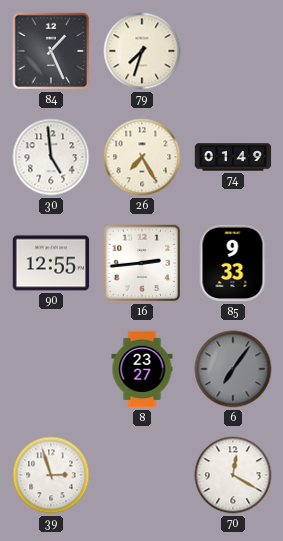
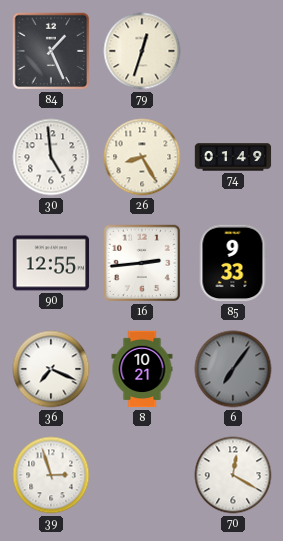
79: 7:33 -> 12:33
26: 7:25 -> 8:25
36: none -> 7:19
8: 23:27 -> 10:21
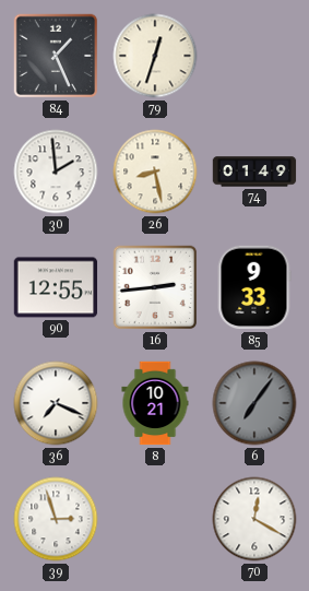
30: 4:59 -> 1:59
26: 8:25 -> 8:28
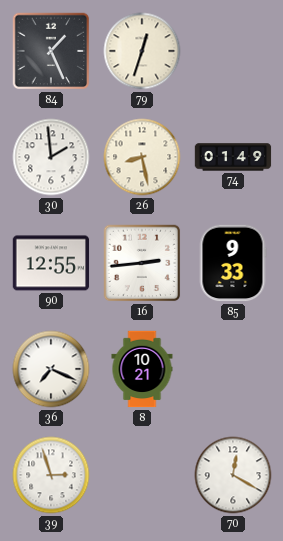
6: 7:06 -> none
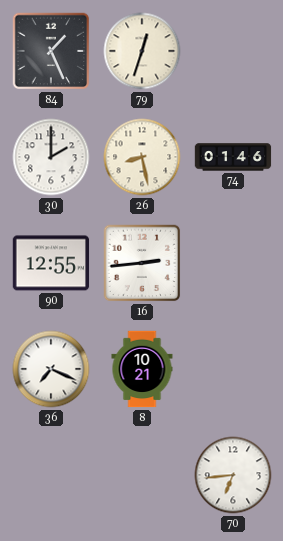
30: 1:59 -> 2:00
74: 01:49 -> 01:46
85: 9:33 -> none
39: 2:57 -> none
70: 12:20 -> 6:44
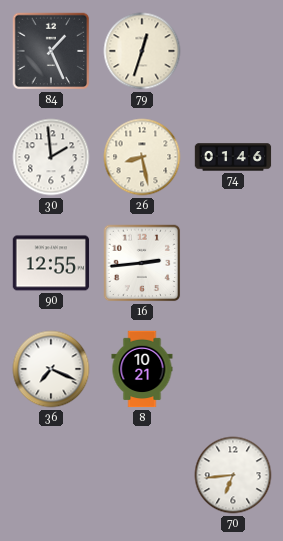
30: 2:00 -> 1:59
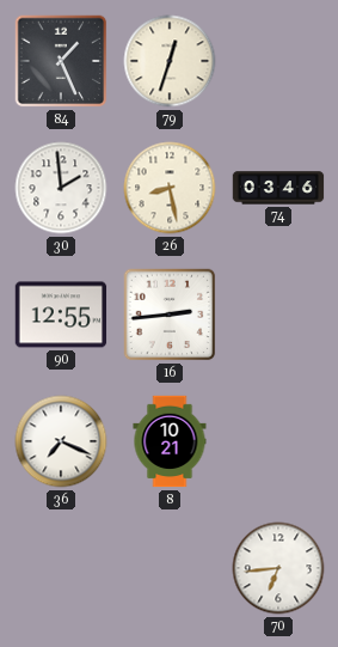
74: 01:46 -> 03:46
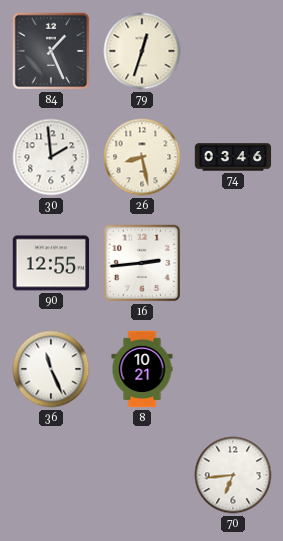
36: 7:19 -> 11:26
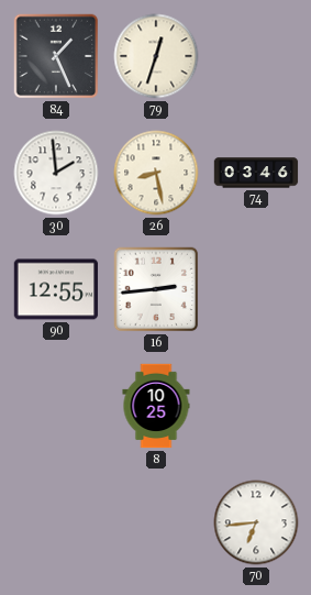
36: 11:26 -> none
8: 10:21 -> 10:25
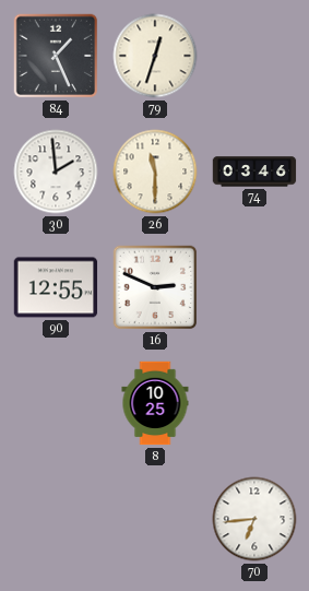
26: 8:28 -> 11:30
16: 2:44 -> 2:49
